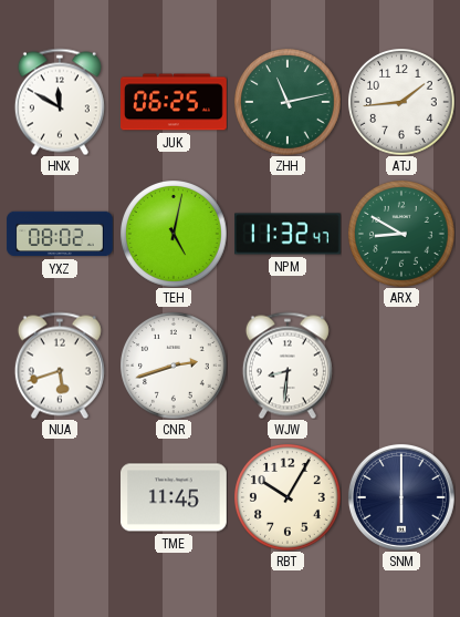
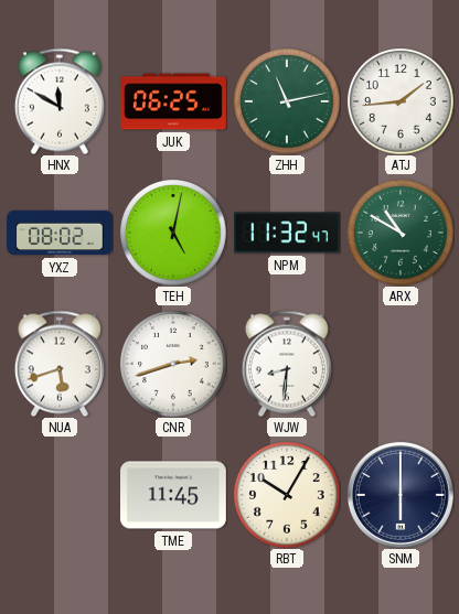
ARX: 8:50 -> 10:50
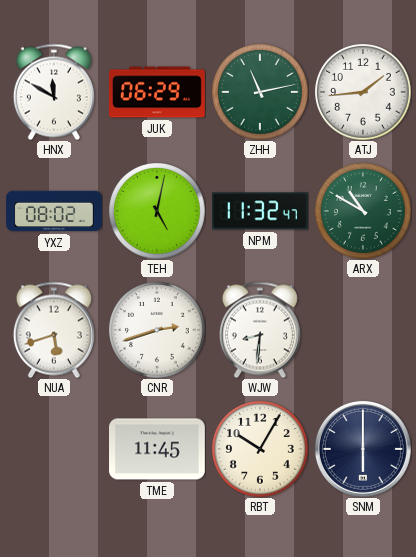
JUK: 06:25 -> 06:29
